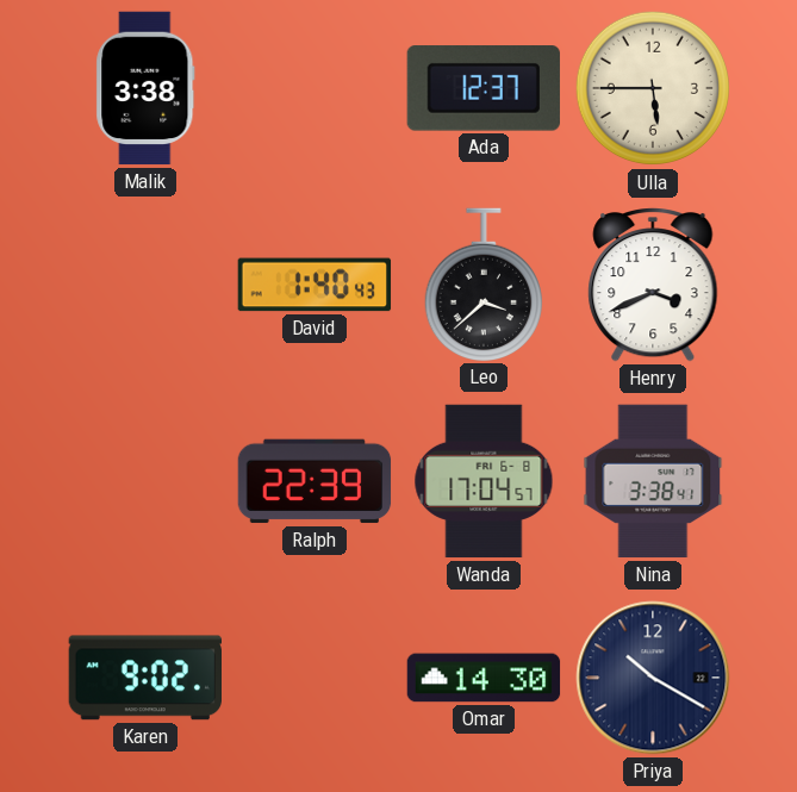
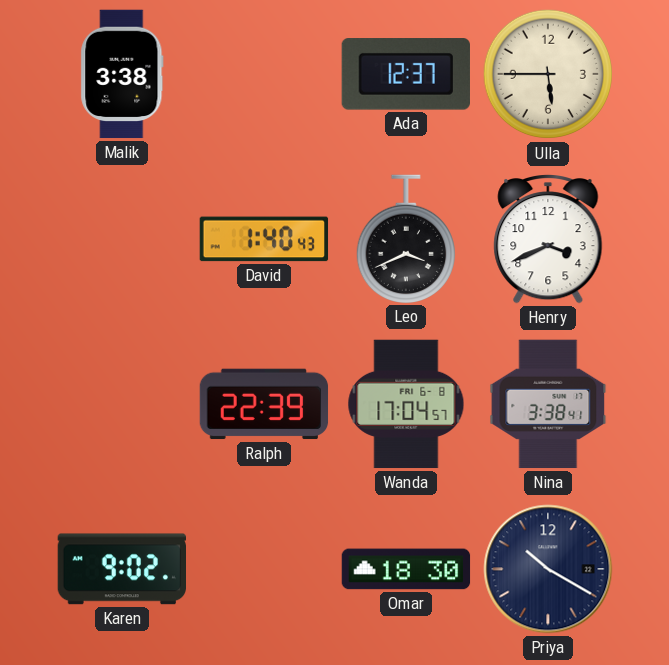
Leo: 3:38 -> 3:41
Omar: 14:30 -> 18:30
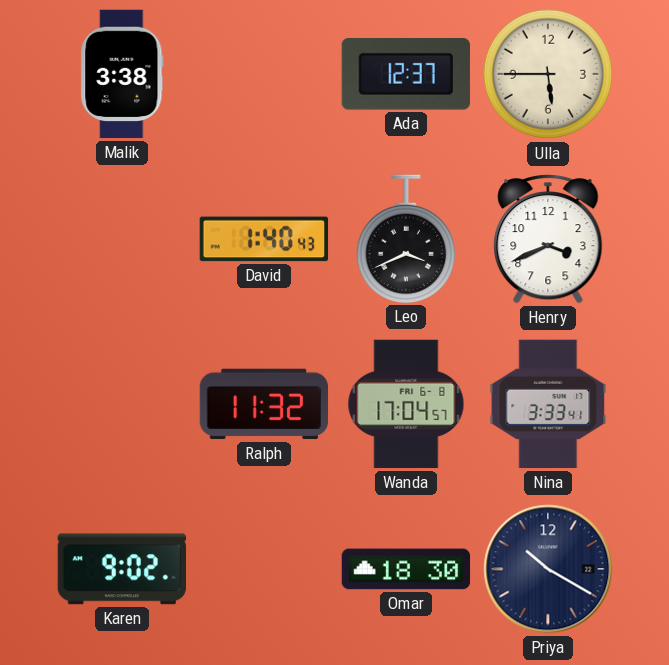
Ralph: 22:39 -> 11:32
Nina: 3:38 -> 3:33
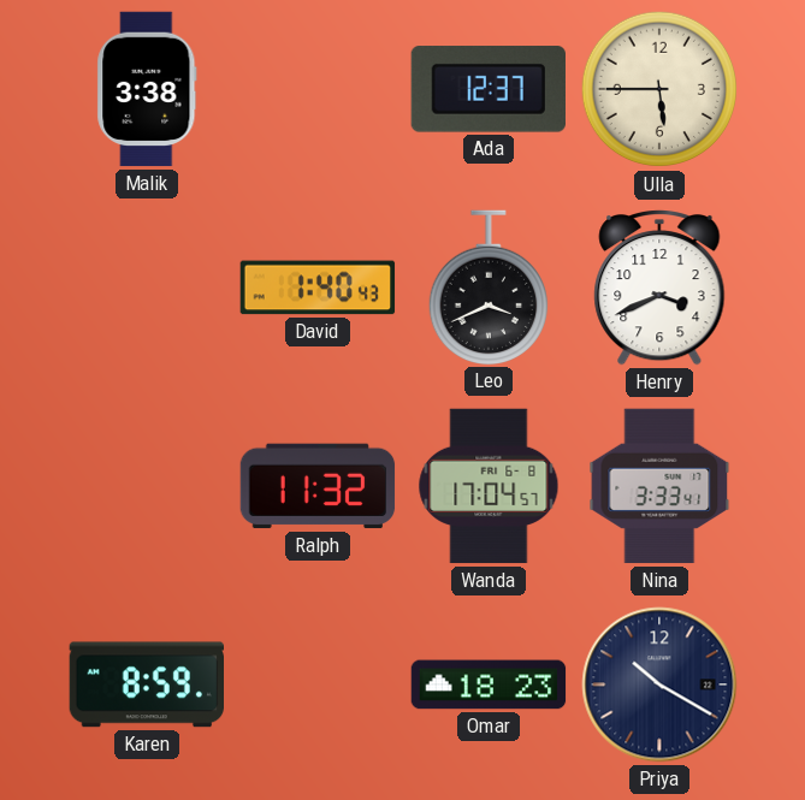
Karen: 9:02 -> 8:59
Omar: 18:30 -> 18:23
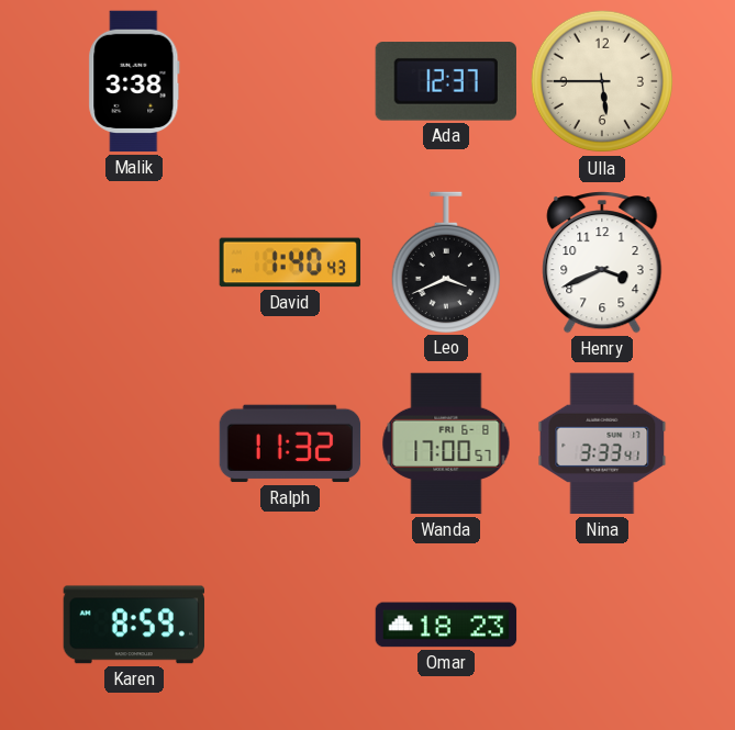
Wanda: 17:04 -> 17:00
Priya: 10:20 -> none
